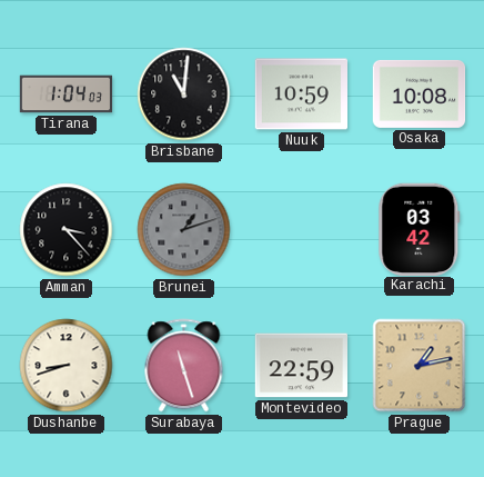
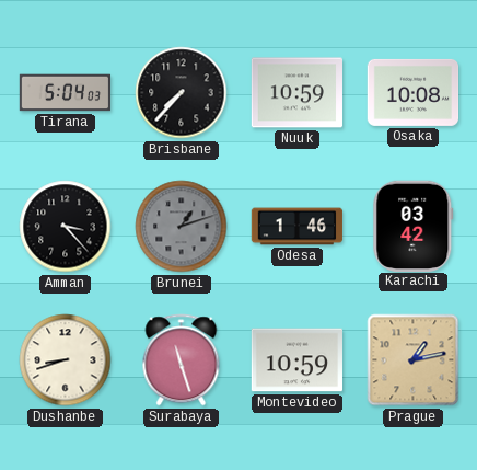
Tirana: 1:04 -> 5:04
Brisbane: 11:01 -> 7:37
Odesa: none -> 1:46
Montevideo: 22:59 -> 10:59
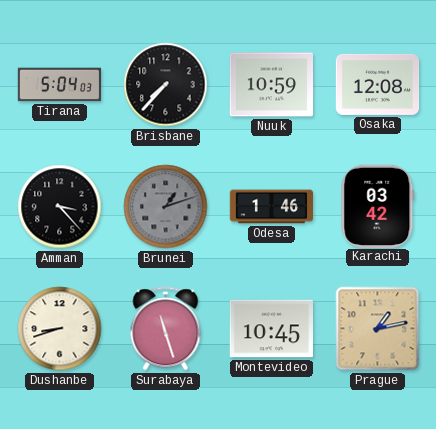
Osaka: 10:08 -> 12:08
Montevideo: 10:59 -> 10:45
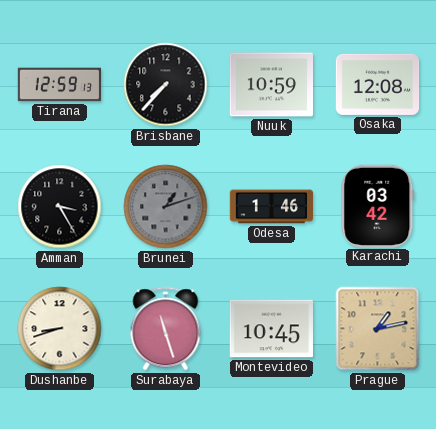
Tirana: 5:04 -> 12:59
Amman: 3:23 -> 3:25
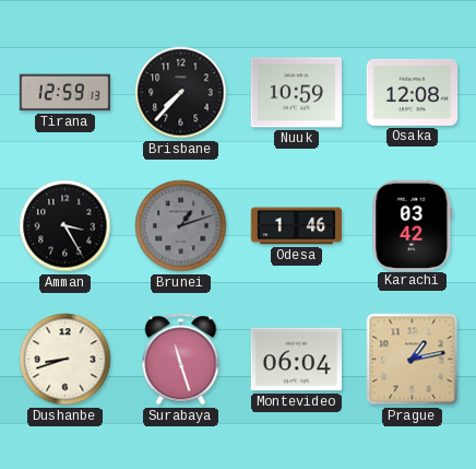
Montevideo: 10:45 -> 06:04
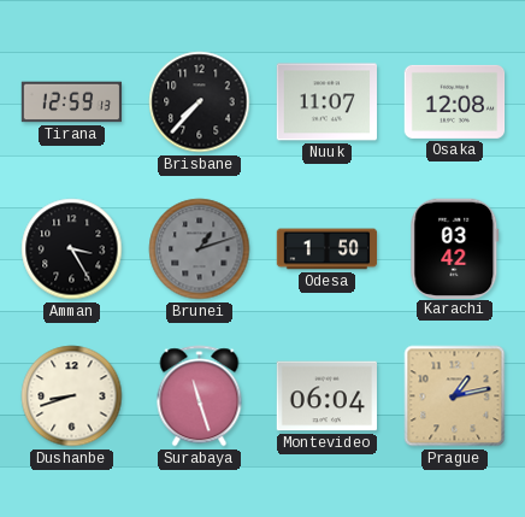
Nuuk: 10:59 -> 11:07
Odesa: 1:46 -> 1:50
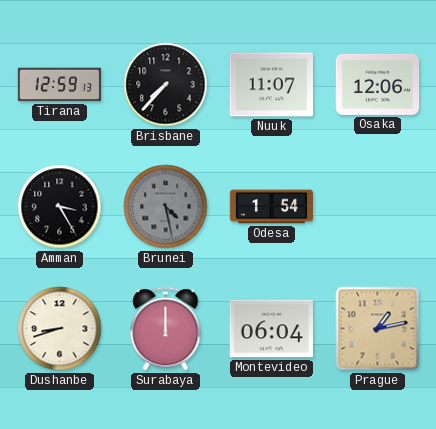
Osaka: 12:08 -> 12:06
Brunei: 1:12 -> 4:28
Odesa: 1:50 -> 1:54
Karachi: 03:42 -> none
Surabaya: 11:27 -> 12:00
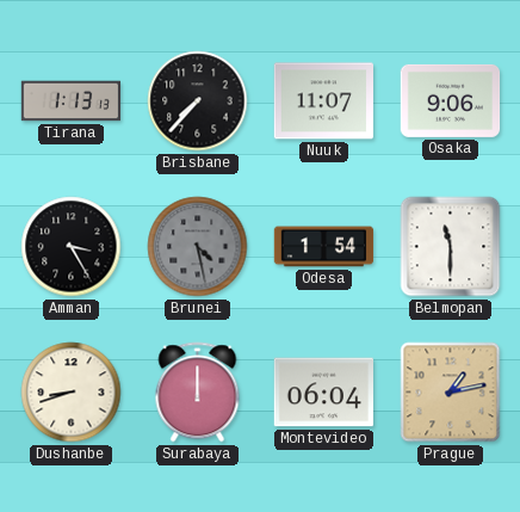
Tirana: 12:59 -> 1:13
Osaka: 12:06 -> 9:06
Belmopan: none -> 11:30
